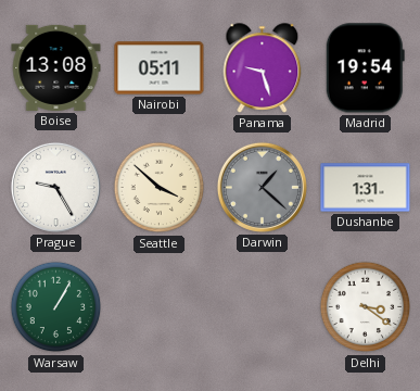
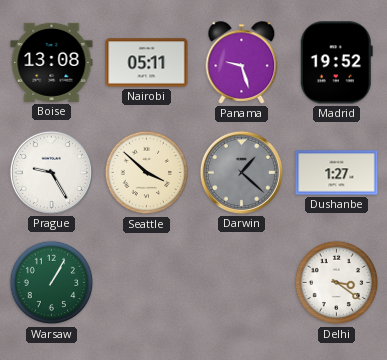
Madrid: 19:54 -> 19:52
Dushanbe: 1:31 -> 1:27
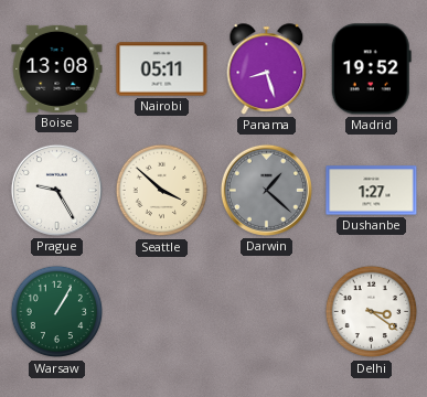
Panama: 9:27 -> 8:27
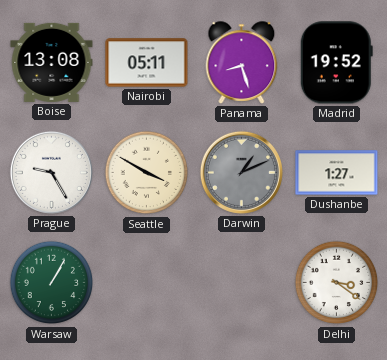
Seattle: 3:52 -> 3:50
Darwin: 1:22 -> 1:11
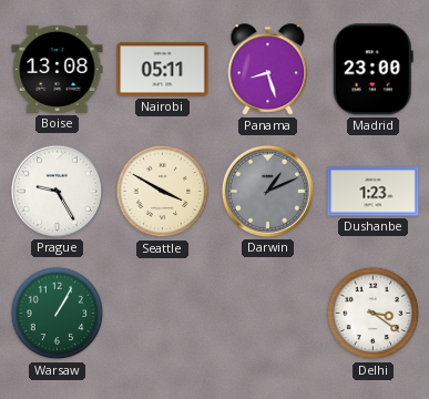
Madrid: 19:52 -> 23:00
Dushanbe: 1:27 -> 1:23
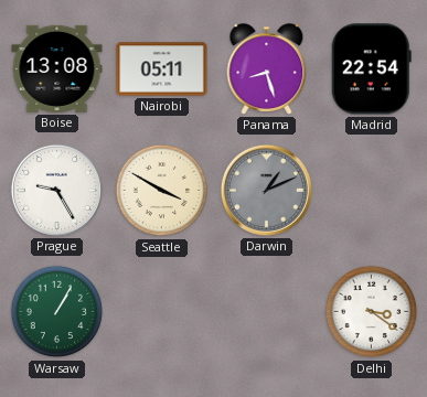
Madrid: 23:00 -> 22:54
Dushanbe: 1:23 -> none
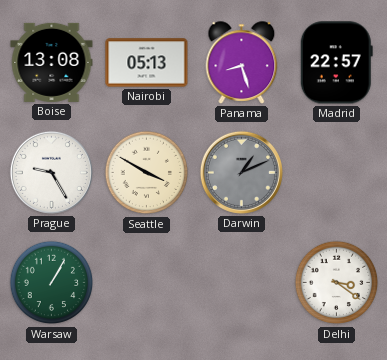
Nairobi: 05:11 -> 05:13
Madrid: 22:54 -> 22:57
